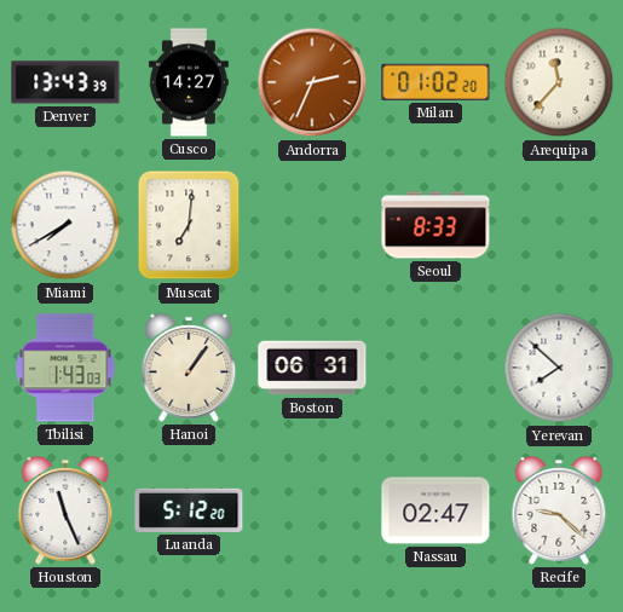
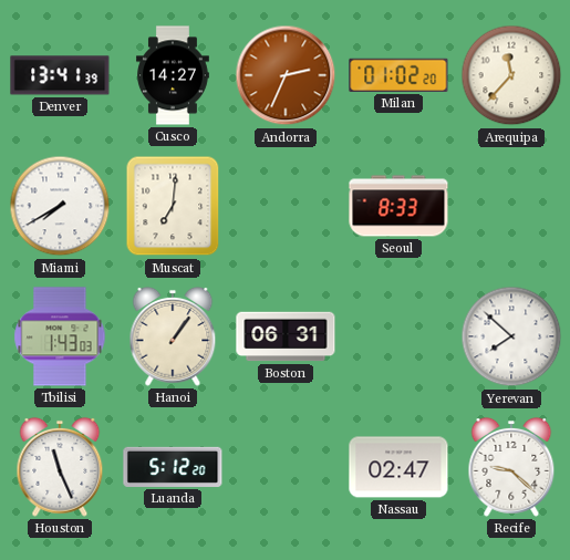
Denver: 13:43 -> 13:41
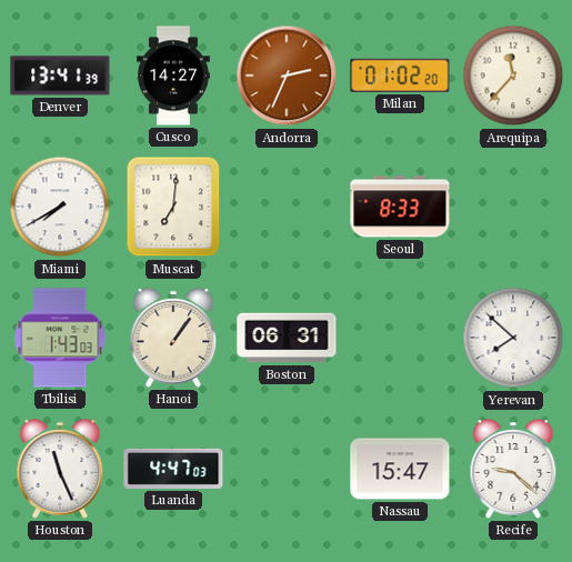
Luanda: 5:12 -> 4:47
Nassau: 02:47 -> 15:47
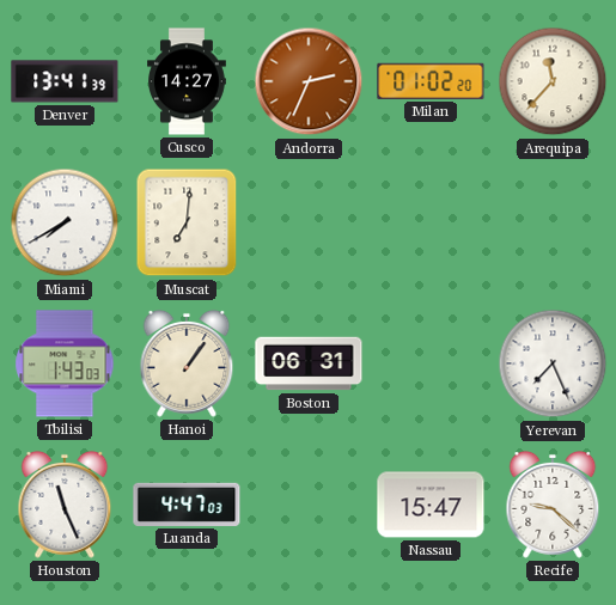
Seoul: 8:33 -> none
Yerevan: 7:52 -> 7:26
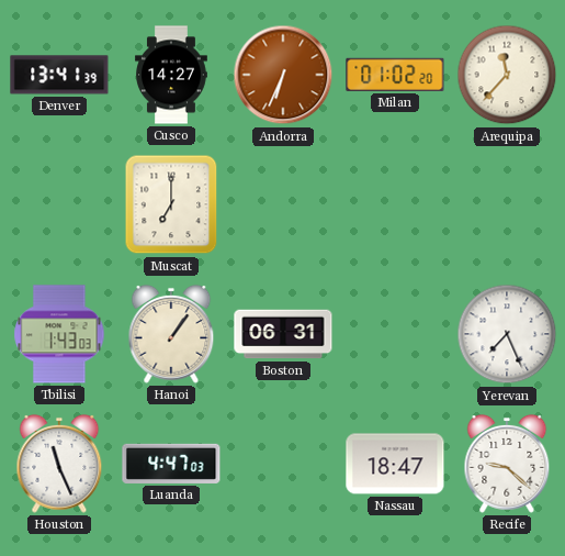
Andorra: 2:34 -> 6:34
Miami: 7:40 -> none
Muscat: 7:01 -> 7:00
Nassau: 15:47 -> 18:47
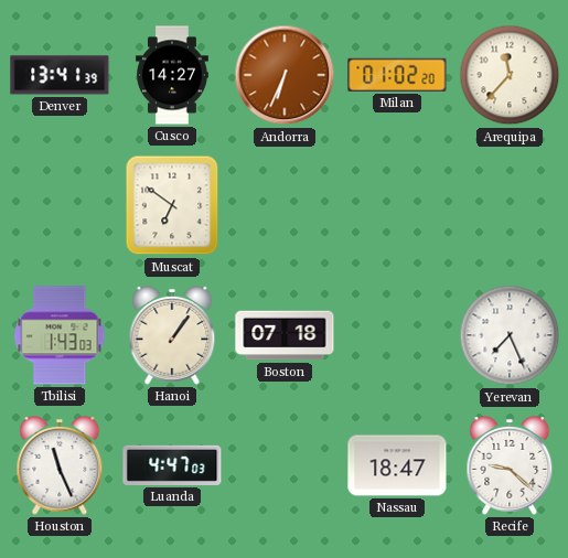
Muscat: 7:00 -> 6:51
Boston: 06:31 -> 07:18
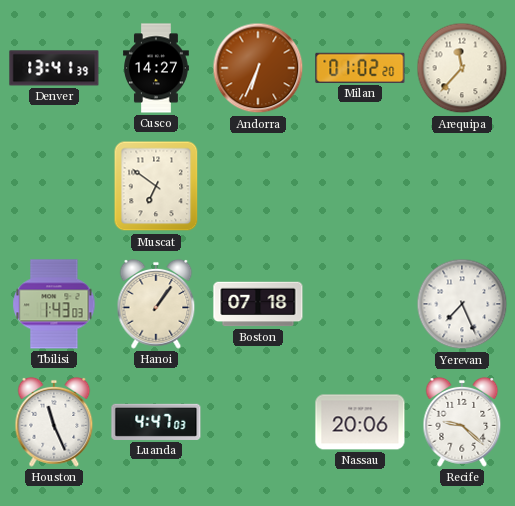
Nassau: 18:47 -> 20:06
